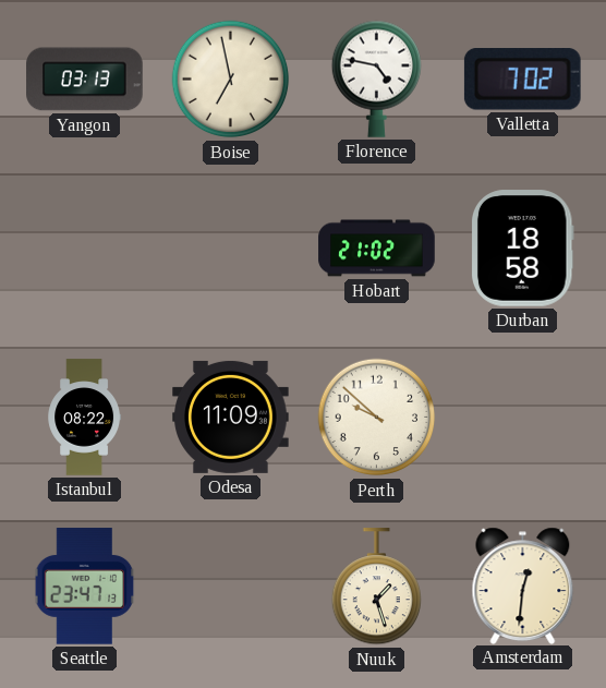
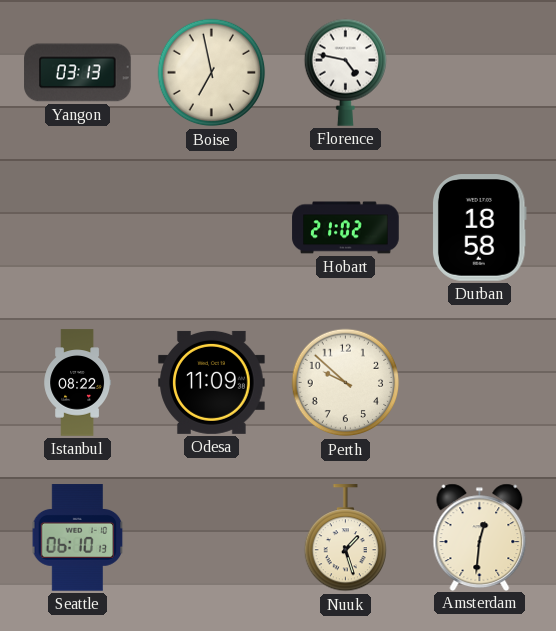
Valletta: 7:02 -> none
Seattle: 23:47 -> 06:10
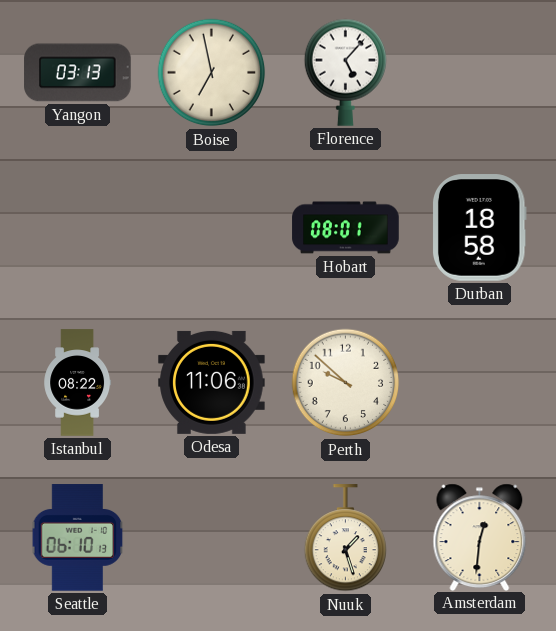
Florence: 4:47 -> 5:07
Hobart: 21:02 -> 08:01
Odesa: 11:09 -> 11:06
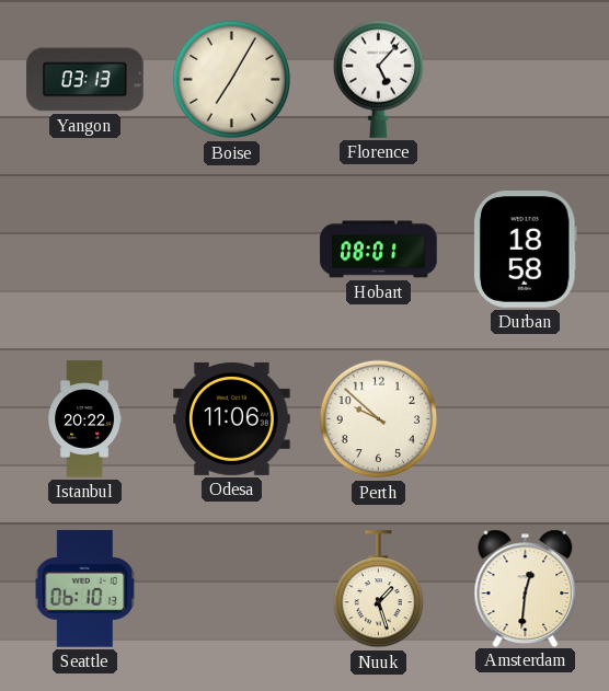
Boise: 6:58 -> 7:05
Istanbul: 08:22 -> 20:22
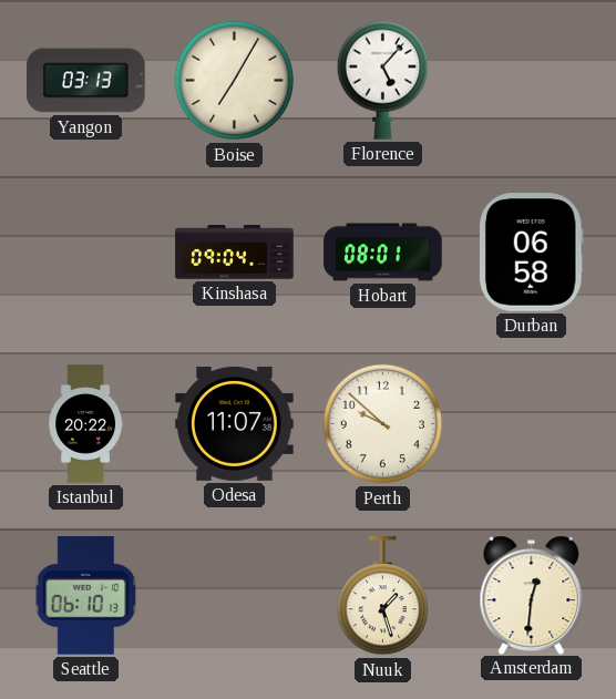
Kinshasa: none -> 09:04
Durban: 18:58 -> 06:58
Odesa: 11:06 -> 11:07
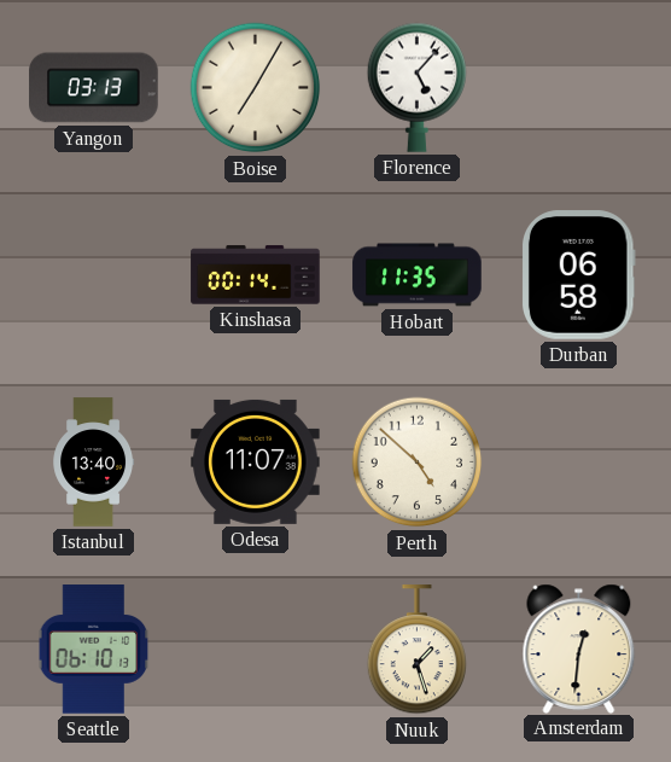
Kinshasa: 09:04 -> 00:14
Hobart: 08:01 -> 11:35
Istanbul: 20:22 -> 13:40
Perth: 9:52 -> 4:52
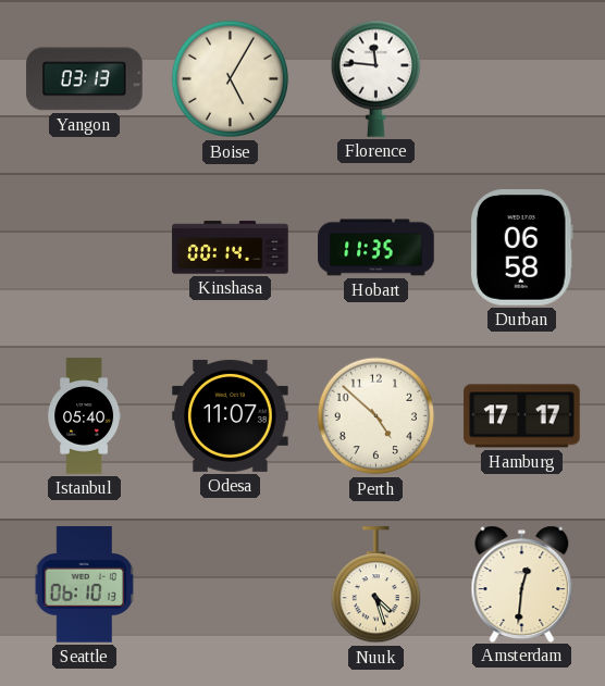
Boise: 7:05 -> 5:05
Florence: 5:07 -> 11:46
Istanbul: 13:40 -> 05:40
Hamburg: none -> 17:17
Nuuk: 1:27 -> 4:27
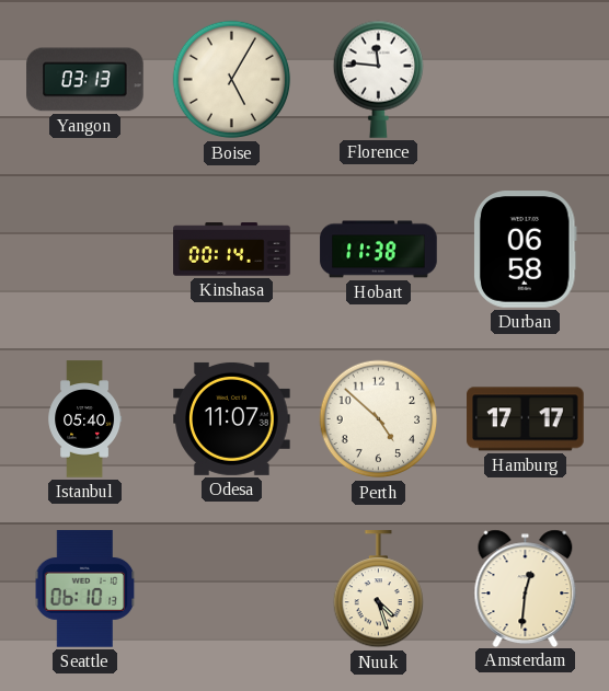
Hobart: 11:35 -> 11:38
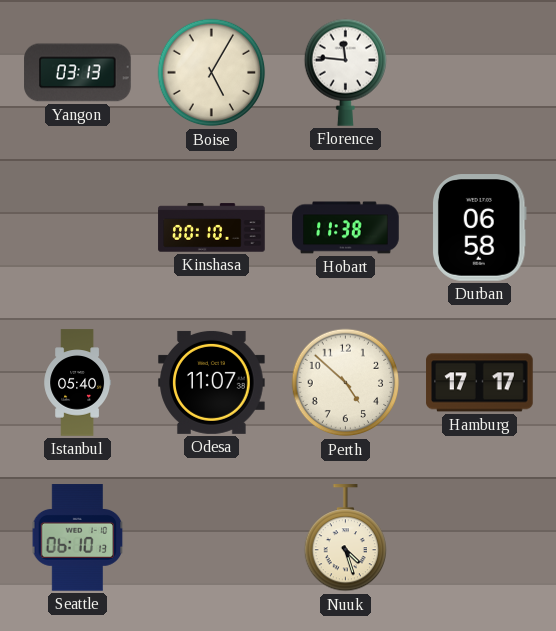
Kinshasa: 00:14 -> 00:10
Amsterdam: 12:31 -> none
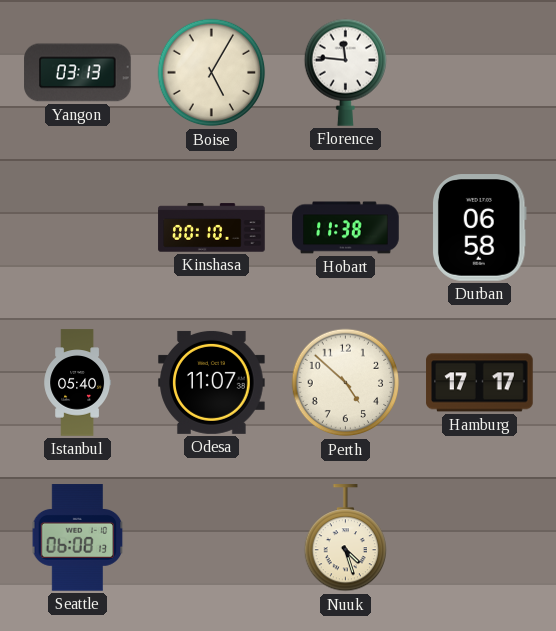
Seattle: 06:10 -> 06:08
